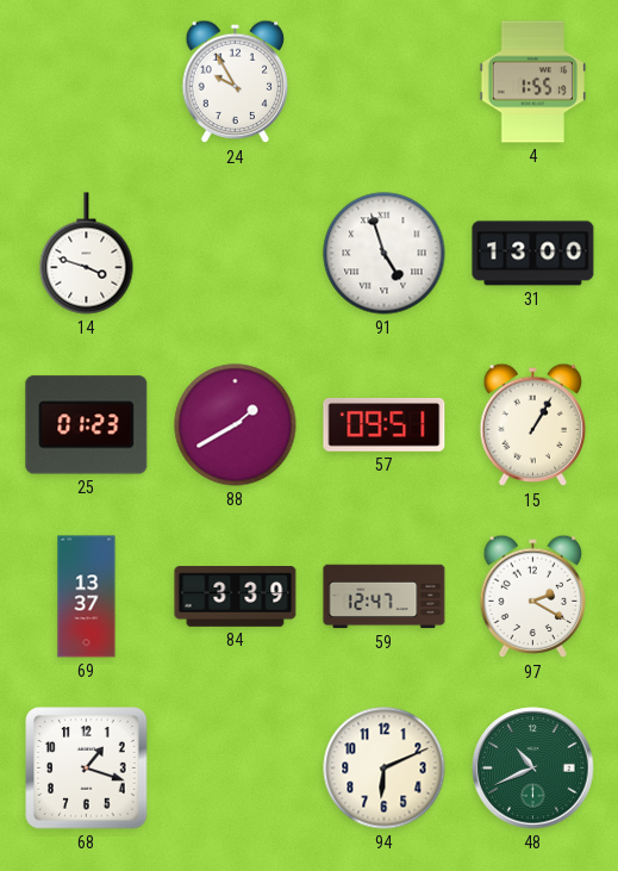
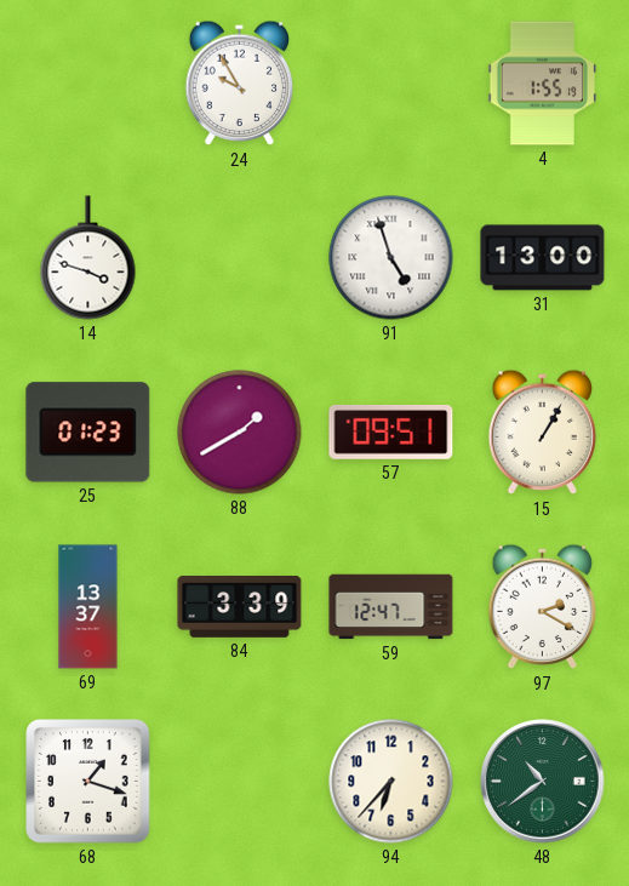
94: 6:11 -> 6:37
48: 10:41 -> 10:39
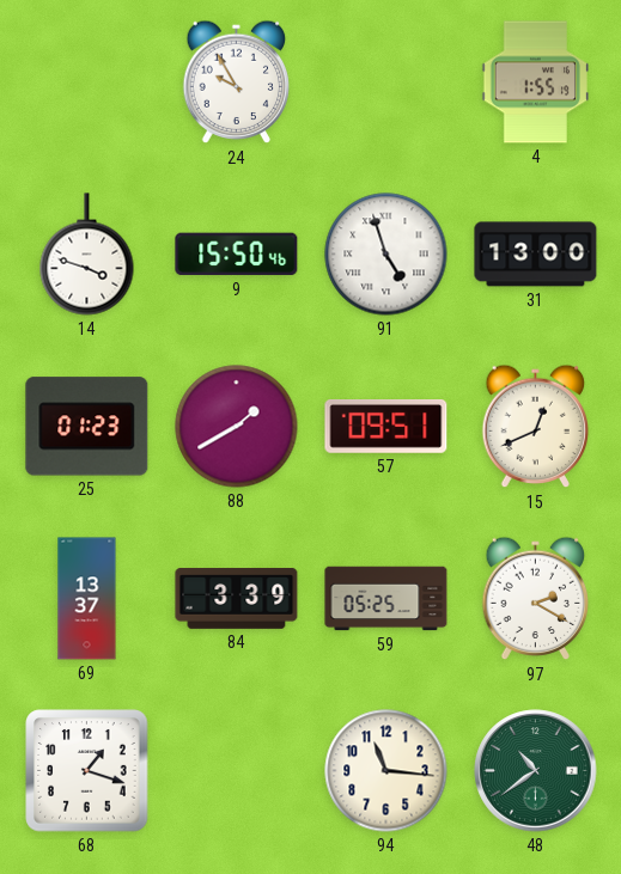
9: none -> 15:50
15: 1:05 -> 12:41
59: 12:47 -> 05:25
94: 6:37 -> 11:16
